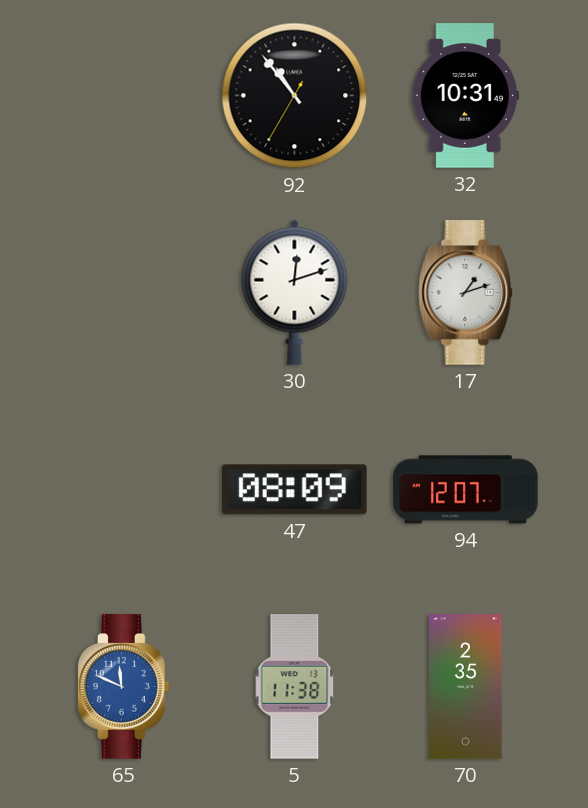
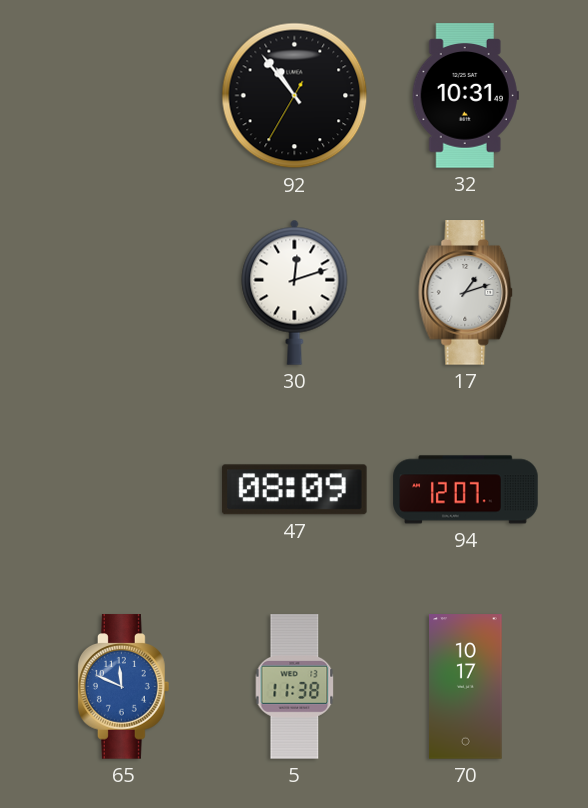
70: 2:35 -> 10:17
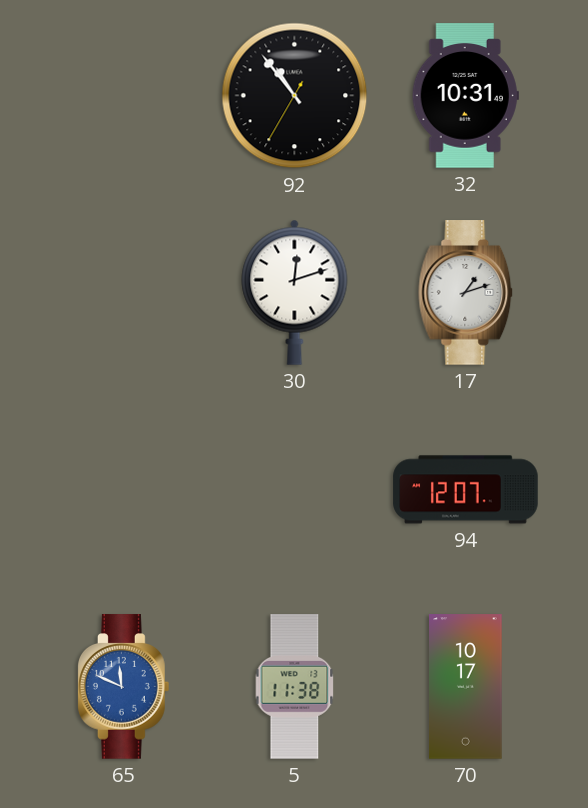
47: 08:09 -> none
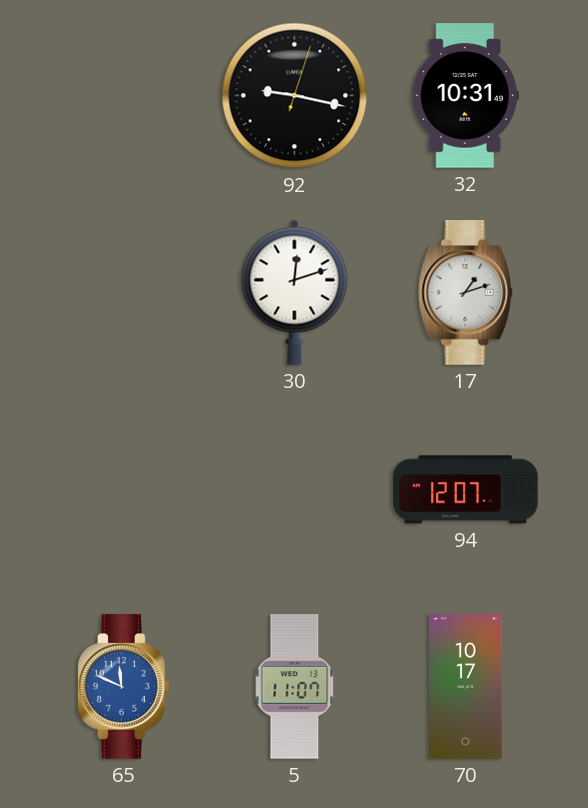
92: 10:53 -> 9:17
5: 11:38 -> 11:07
